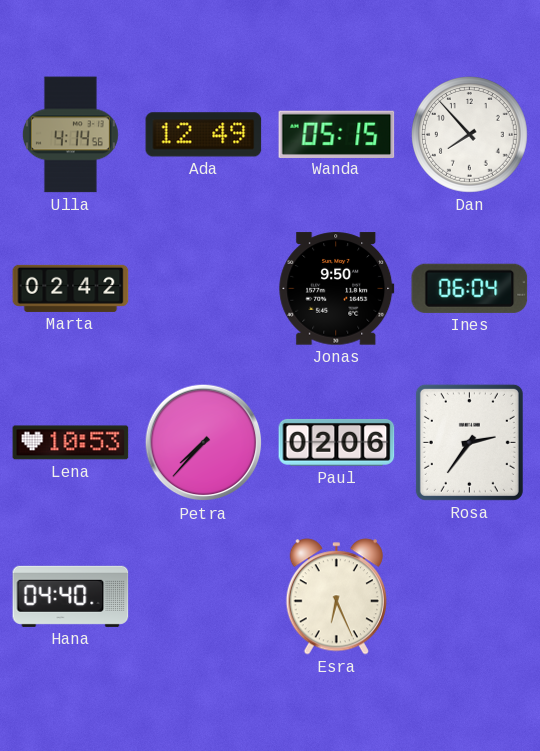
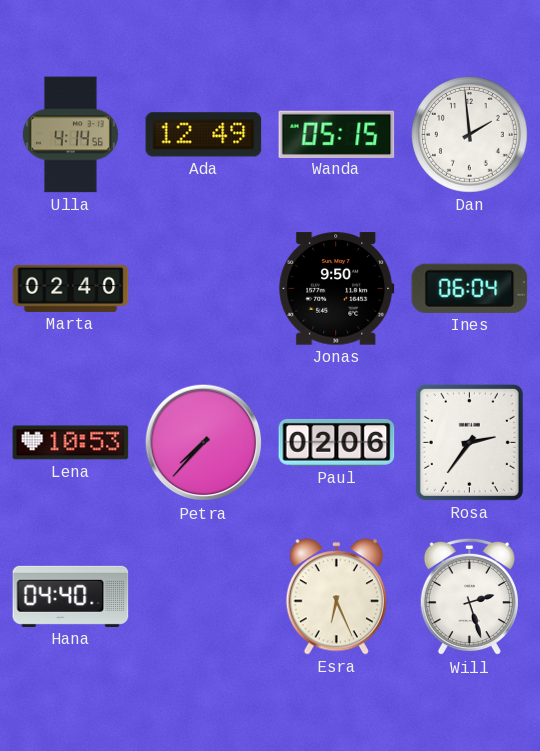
Dan: 7:53 -> 1:59
Marta: 02:42 -> 02:40
Will: none -> 2:27
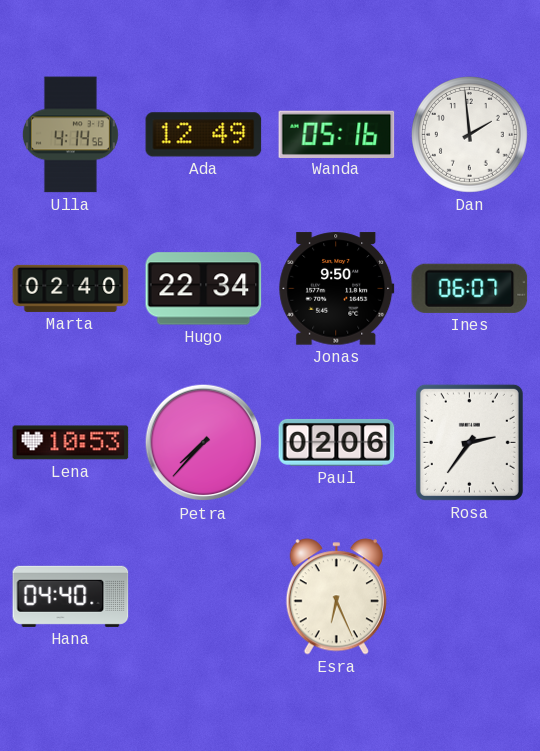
Wanda: 05:15 -> 05:16
Hugo: none -> 22:34
Ines: 06:04 -> 06:07
Will: 2:27 -> none
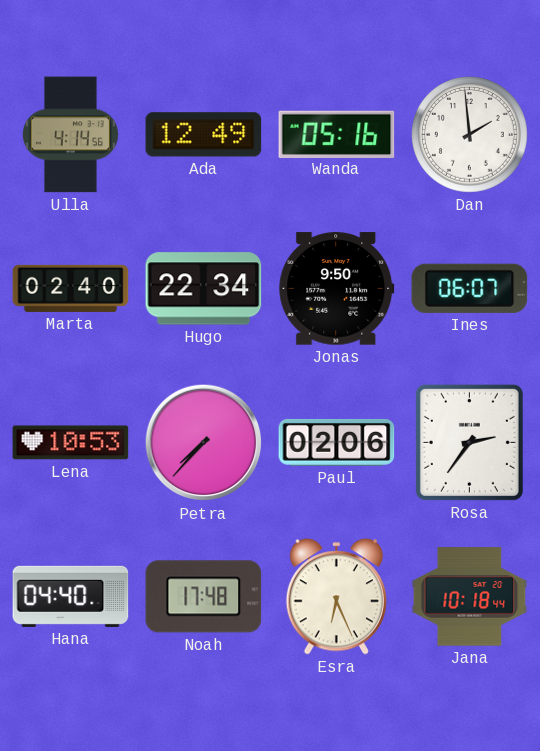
Noah: none -> 17:48
Jana: none -> 10:18
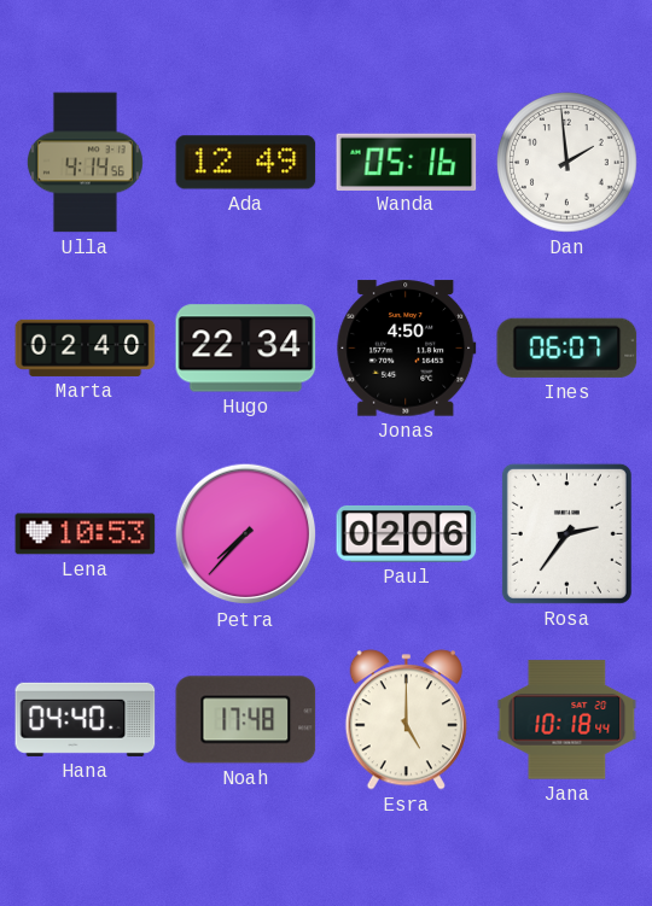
Jonas: 9:50 -> 4:50
Esra: 6:26 -> 5:00
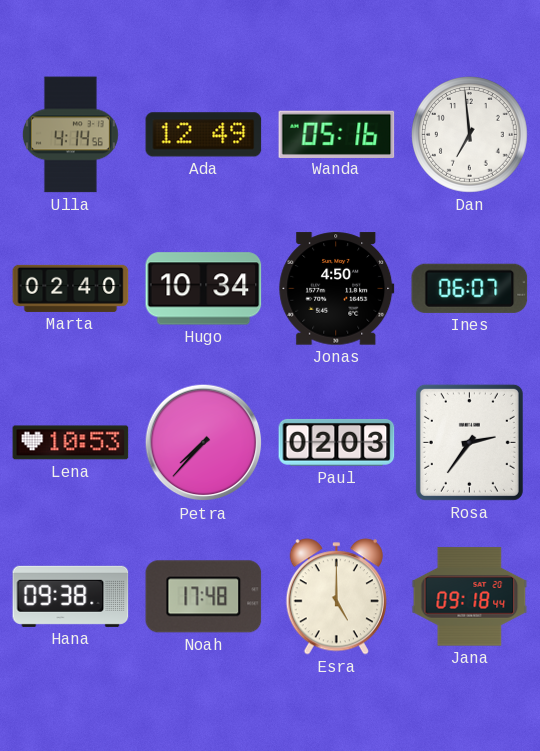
Dan: 1:59 -> 6:59
Hugo: 22:34 -> 10:34
Paul: 02:06 -> 02:03
Hana: 04:40 -> 09:38
Jana: 10:18 -> 09:18
